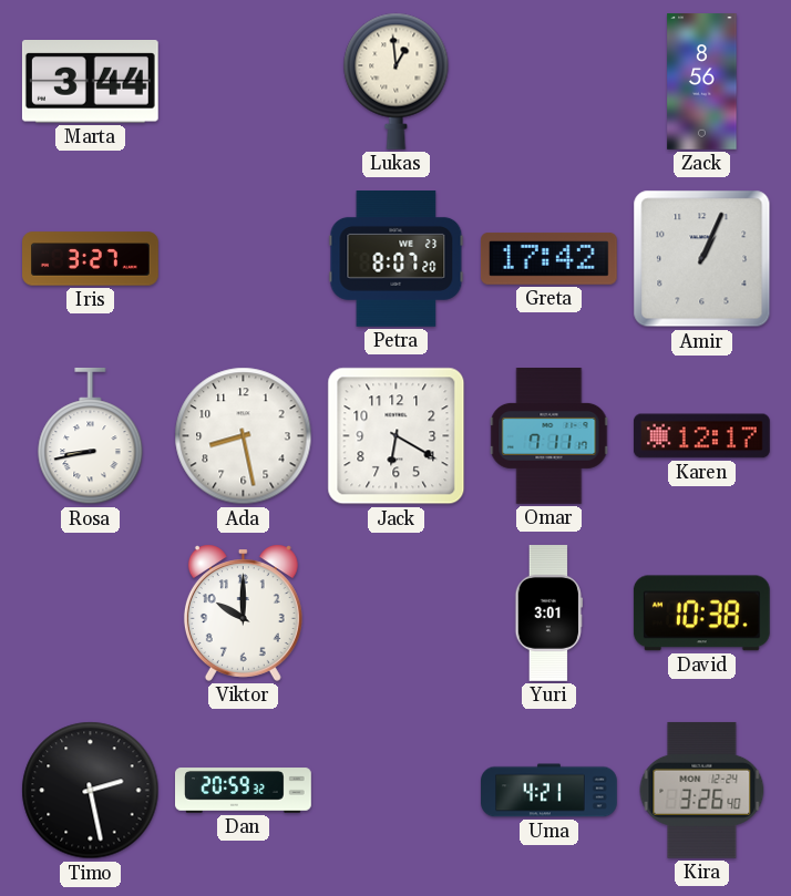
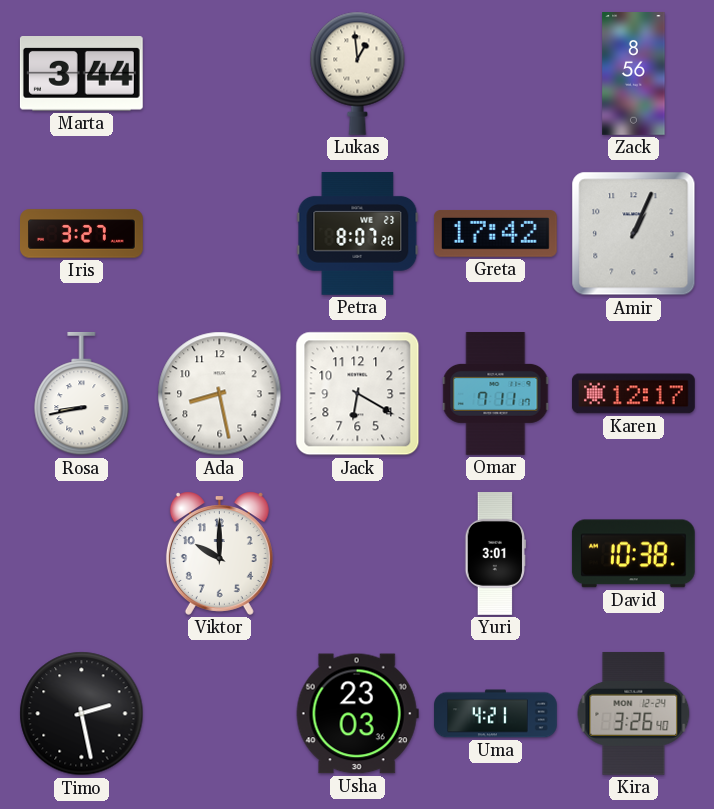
Dan: 20:59 -> none
Usha: none -> 23:03
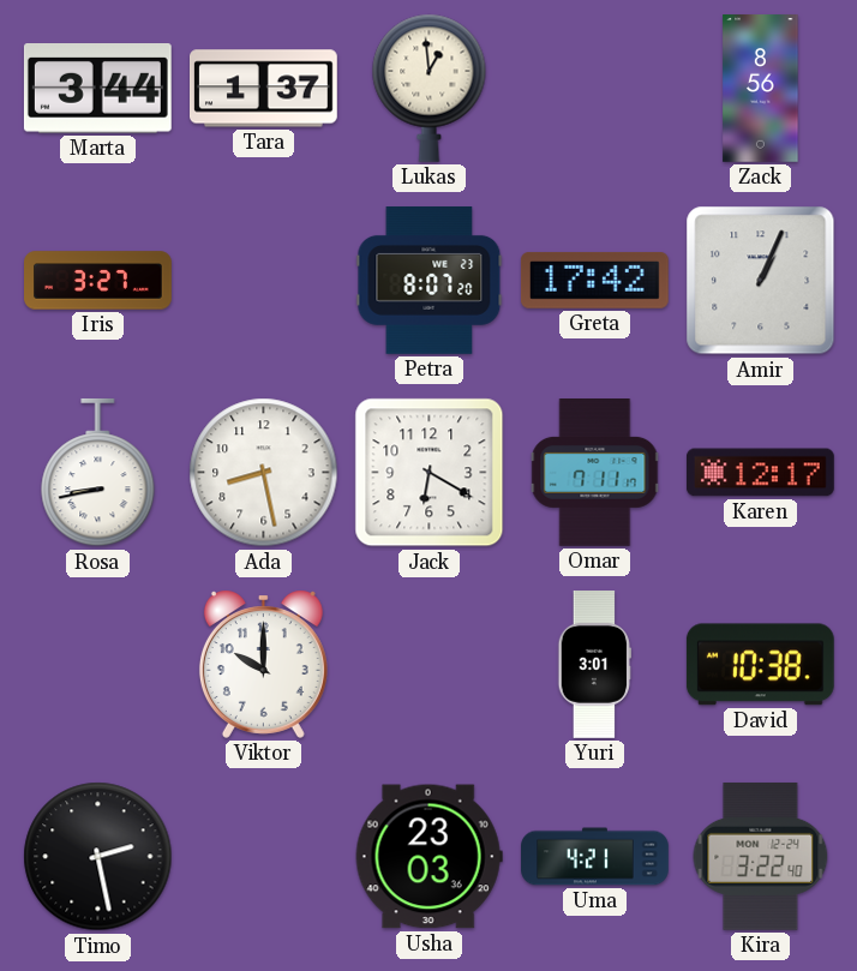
Tara: none -> 1:37
Kira: 3:26 -> 3:22
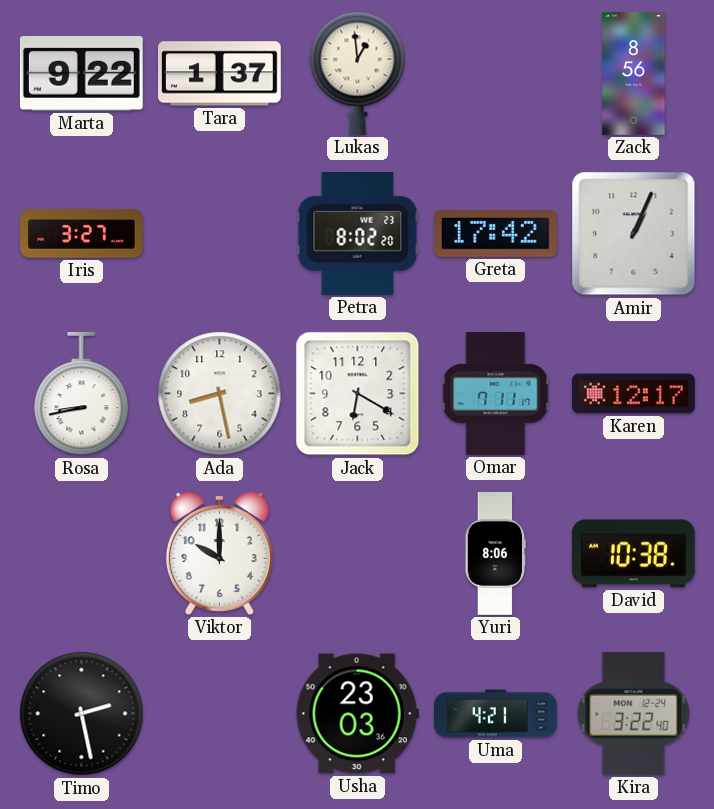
Marta: 3:44 -> 9:22
Petra: 8:07 -> 8:02
Yuri: 3:01 -> 8:06
